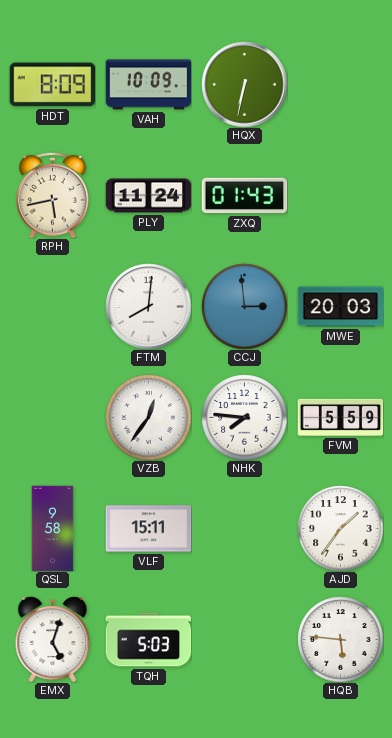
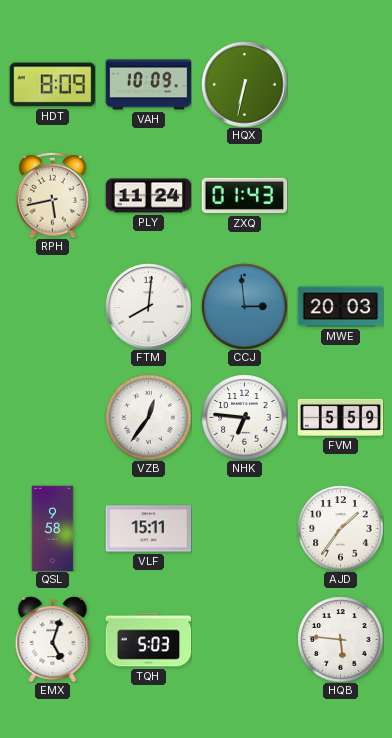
NHK: 7:46 -> 6:46
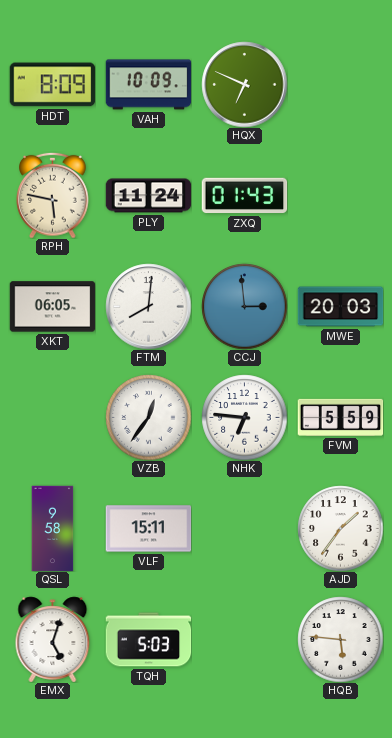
HQX: 6:32 -> 6:49
RPH: 5:43 -> 5:47
XKT: none -> 06:05
